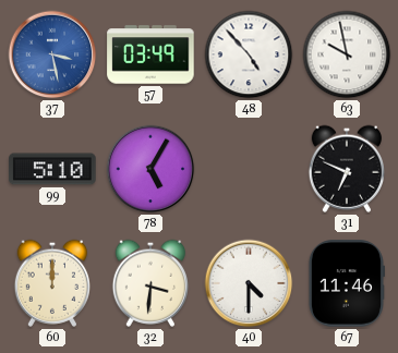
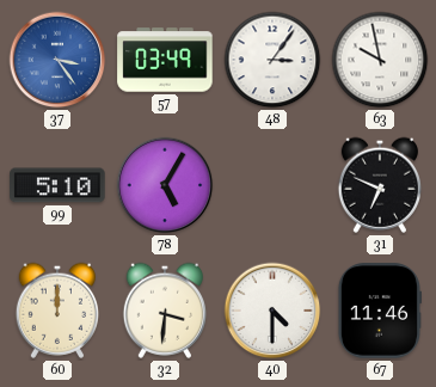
37: 3:28 -> 3:24
48: 4:53 -> 3:06
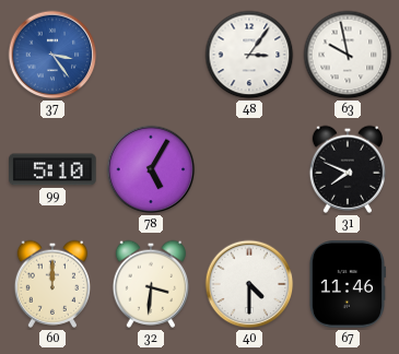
57: 03:49 -> none
31: 6:49 -> 7:49
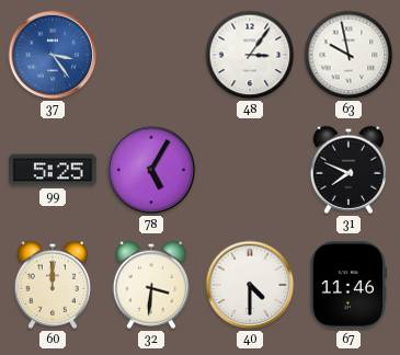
99: 5:10 -> 5:25
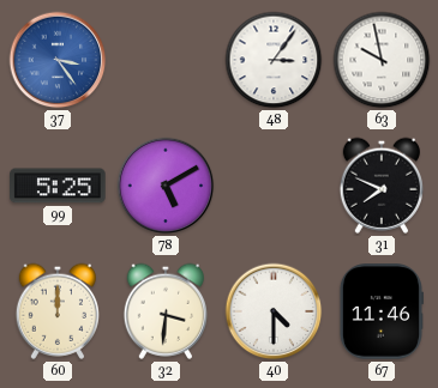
78: 5:05 -> 5:10
